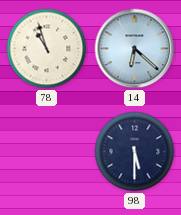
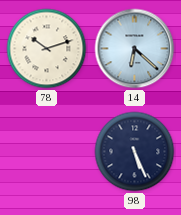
78: 10:57 -> 10:12
98: 5:30 -> 5:26
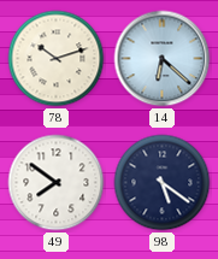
49: none -> 7:51
98: 5:26 -> 5:21
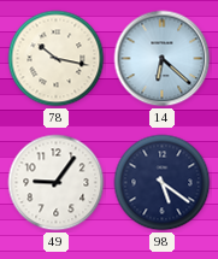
78: 10:12 -> 10:17
49: 7:51 -> 9:06
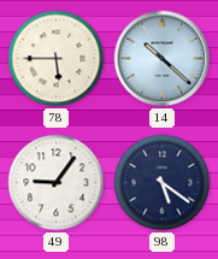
78: 10:17 -> 5:45
14: 6:22 -> 10:22
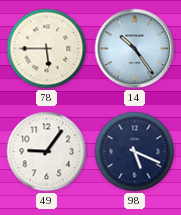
14: 10:22 -> 10:24
98: 5:21 -> 5:19
